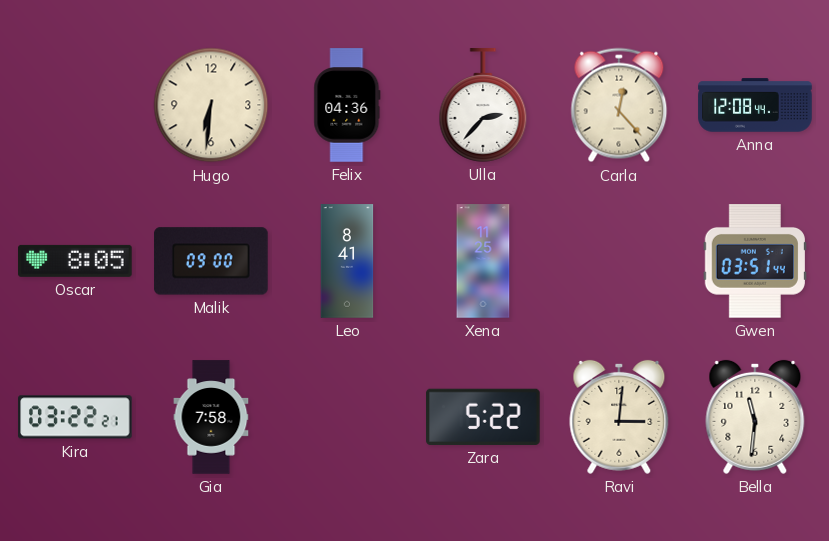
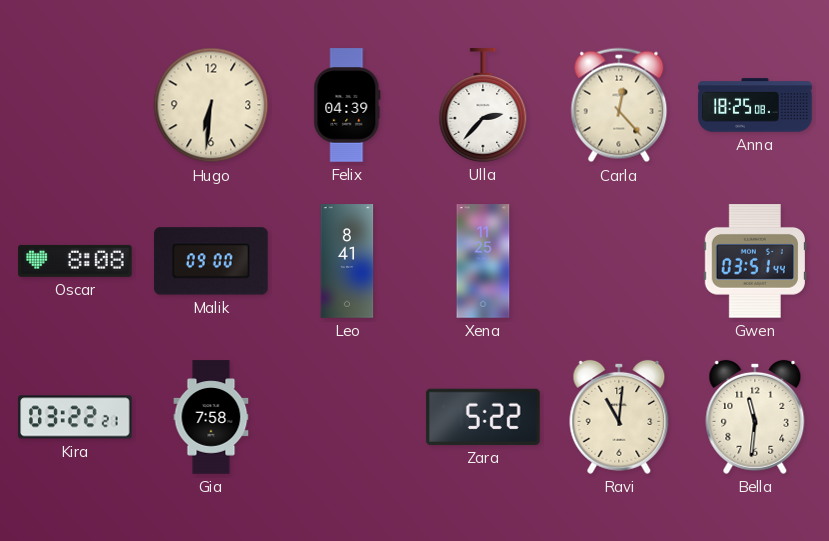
Felix: 04:36 -> 04:39
Anna: 12:08 -> 18:25
Oscar: 8:05 -> 8:08
Ravi: 3:01 -> 11:01
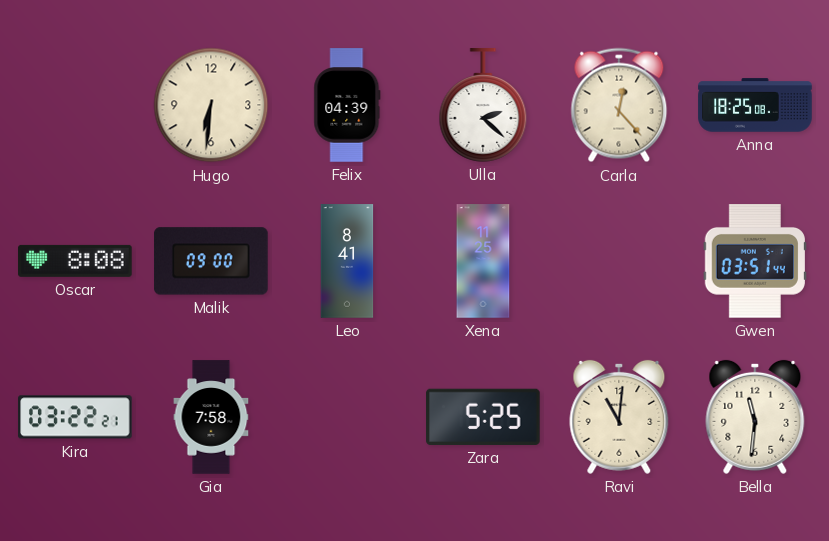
Ulla: 2:37 -> 2:22
Zara: 5:22 -> 5:25
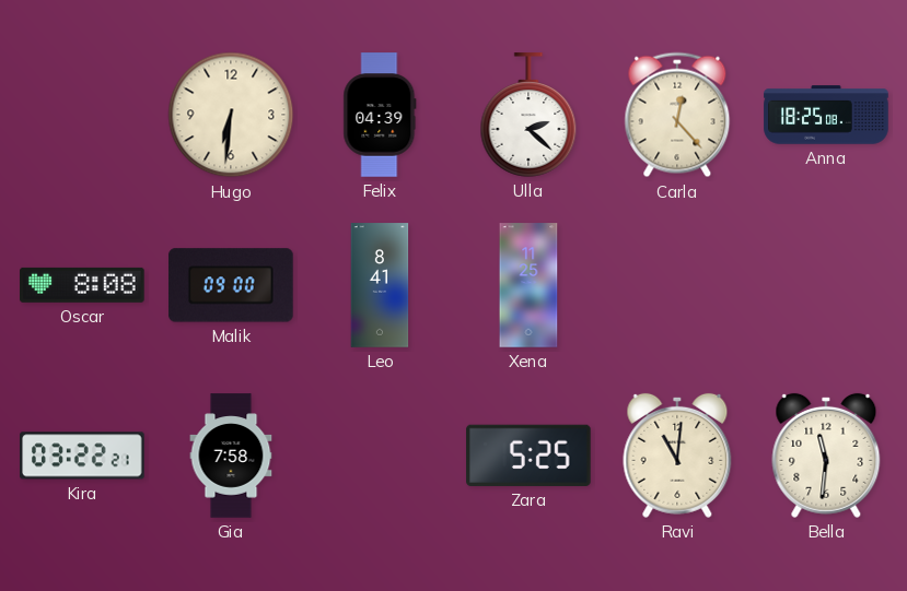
Gwen: 03:51 -> none
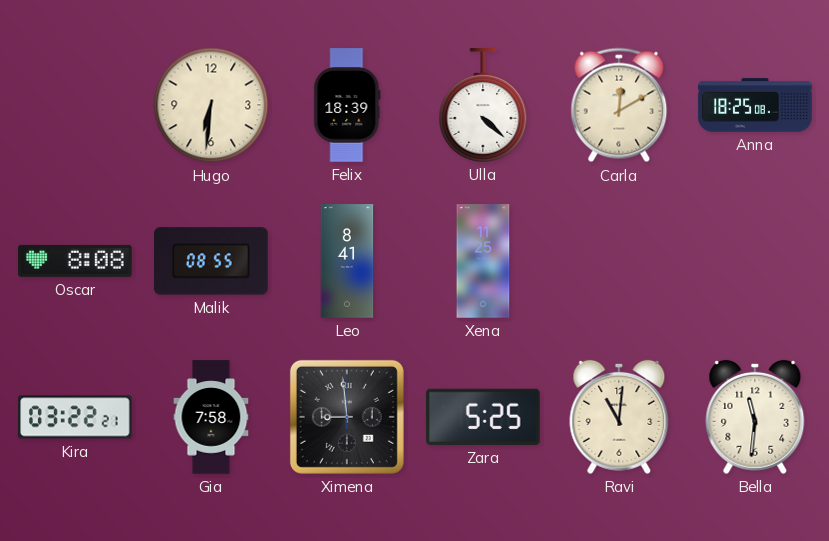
Felix: 04:39 -> 18:39
Ulla: 2:22 -> 4:22
Carla: 12:23 -> 12:10
Malik: 09:00 -> 08:55
Ximena: none -> 8:59
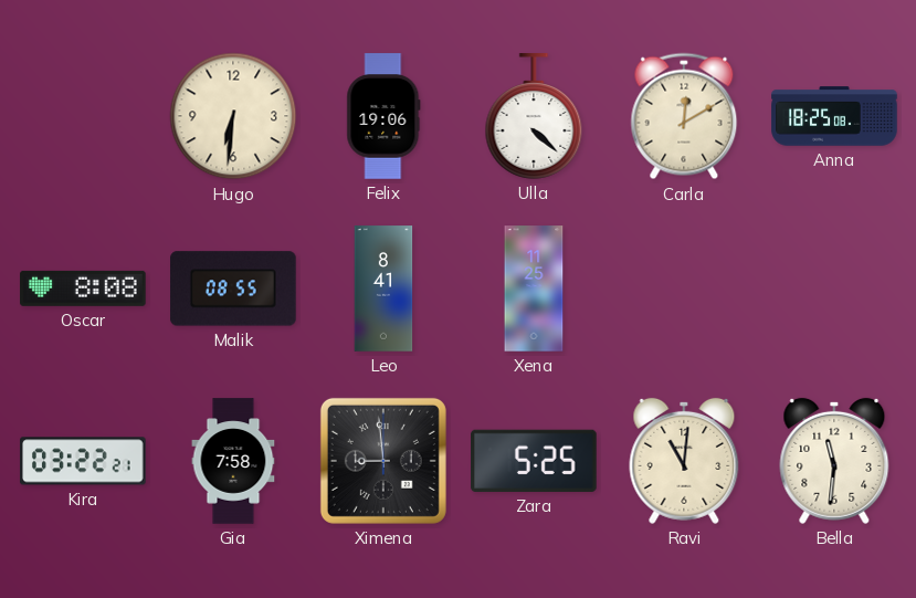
Felix: 18:39 -> 19:06
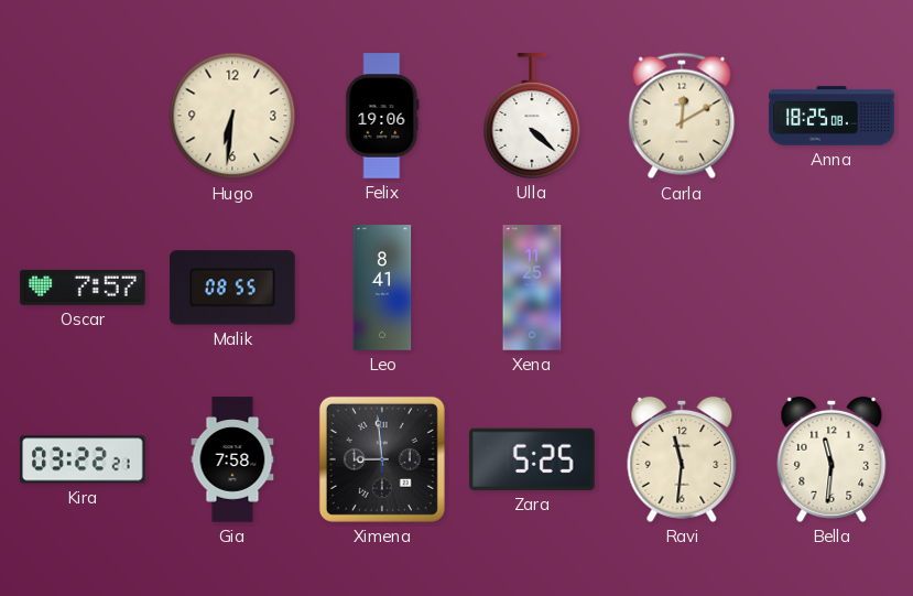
Oscar: 8:08 -> 7:57
Ravi: 11:01 -> 11:31
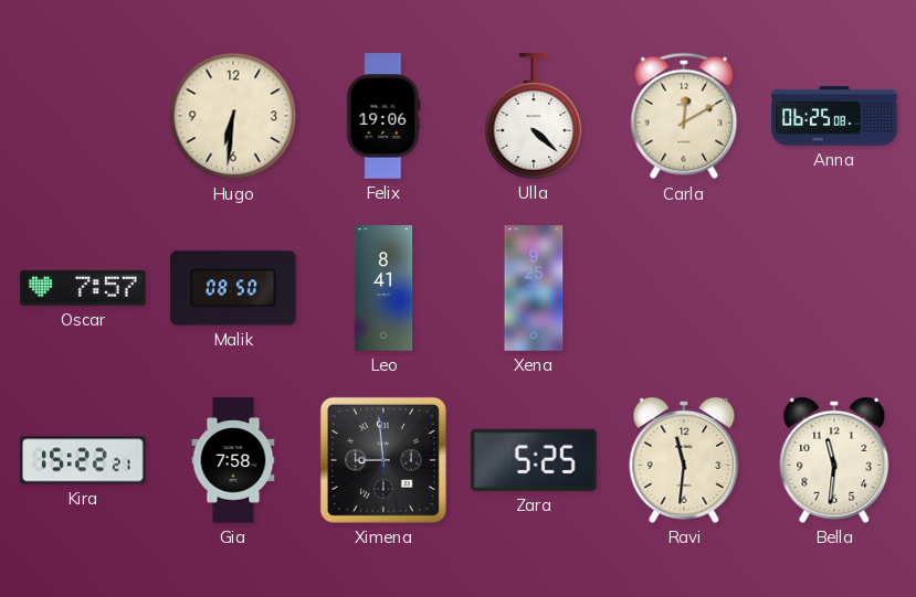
Anna: 18:25 -> 06:25
Malik: 08:55 -> 08:50
Xena: 11:25 -> 9:25
Kira: 03:22 -> 15:22
